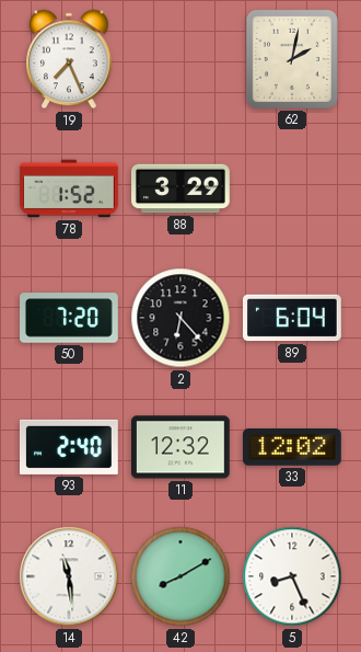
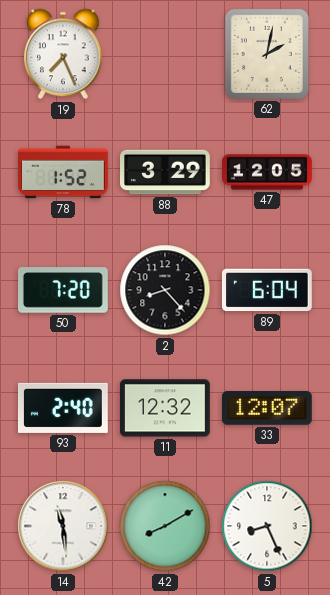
47: none -> 12:05
2: 6:23 -> 8:23
33: 12:02 -> 12:07
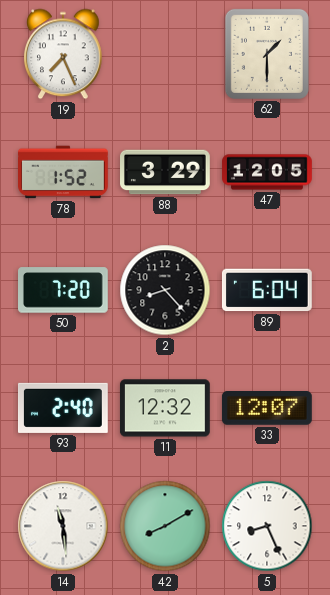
62: 2:02 -> 1:30
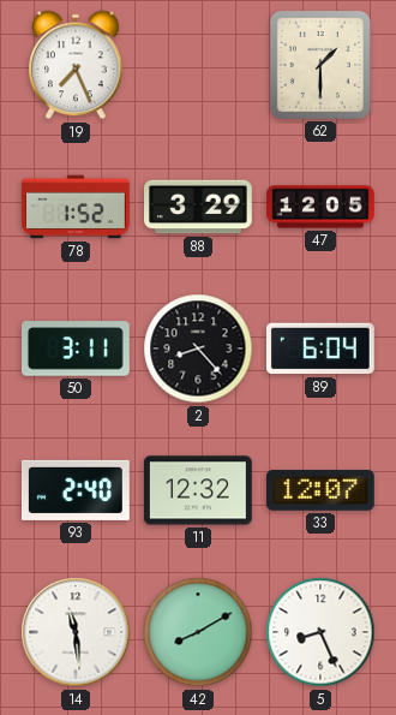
50: 7:20 -> 3:11
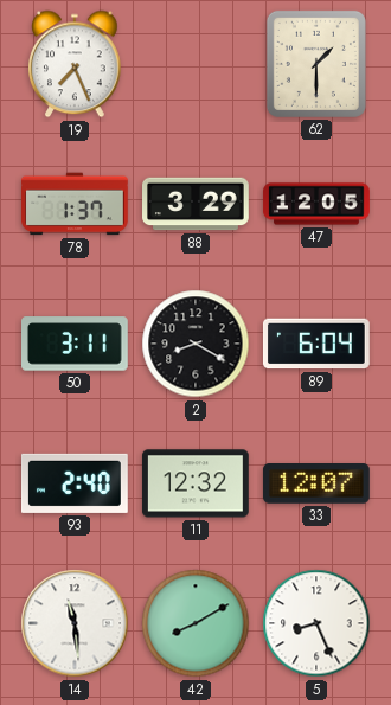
78: 1:52 -> 1:37
2: 8:23 -> 8:20
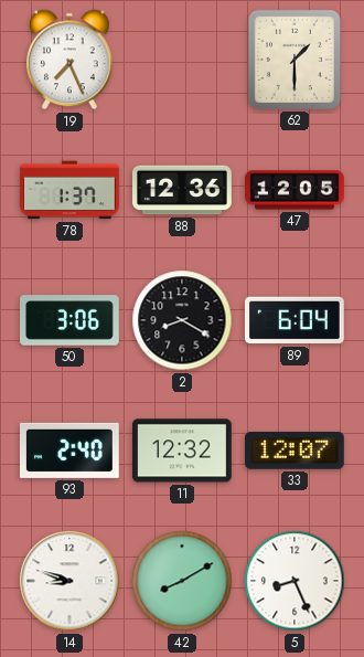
88: 3:29 -> 12:36
50: 3:11 -> 3:06
14: 11:29 -> 8:48
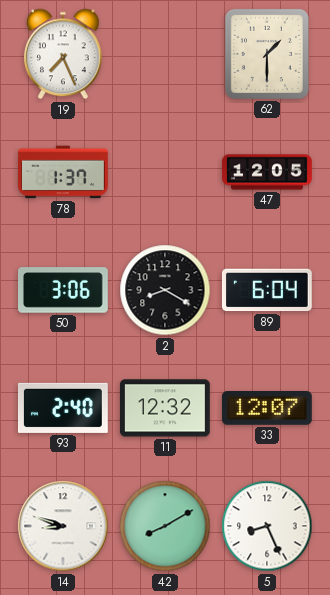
88: 12:36 -> none
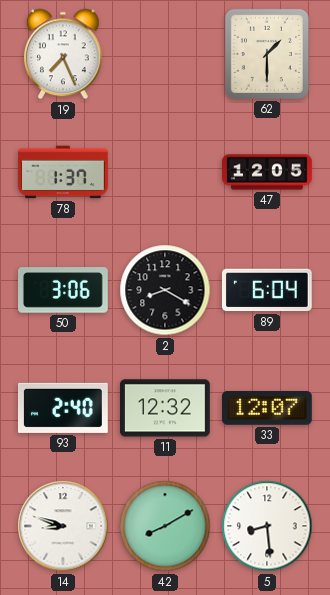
5: 8:26 -> 8:29
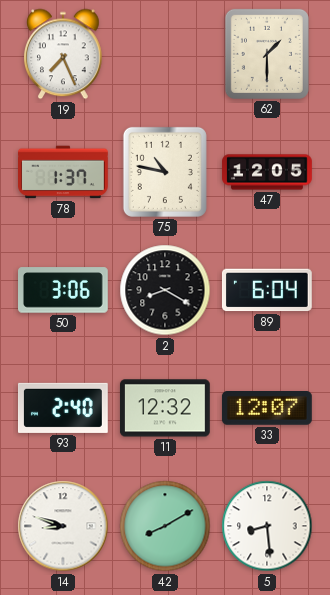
75: none -> 10:47
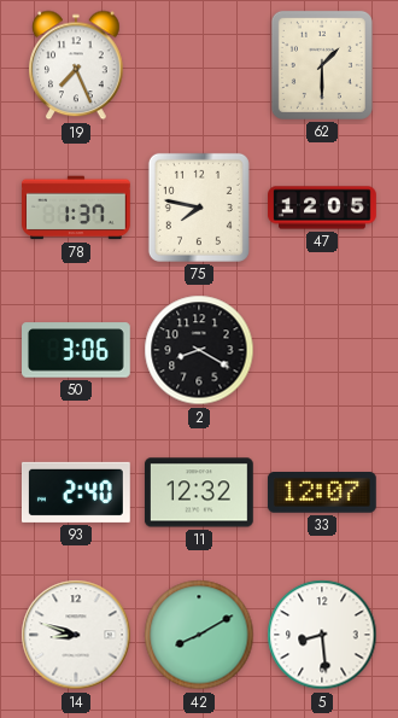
75: 10:47 -> 7:47
89: 6:04 -> none
